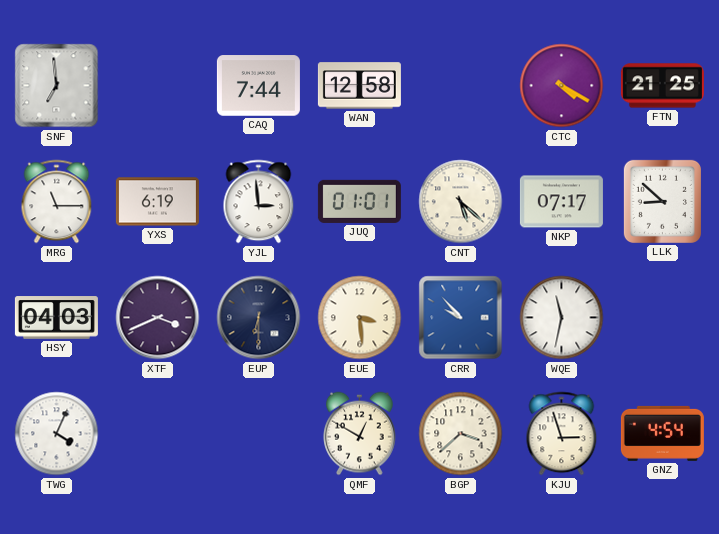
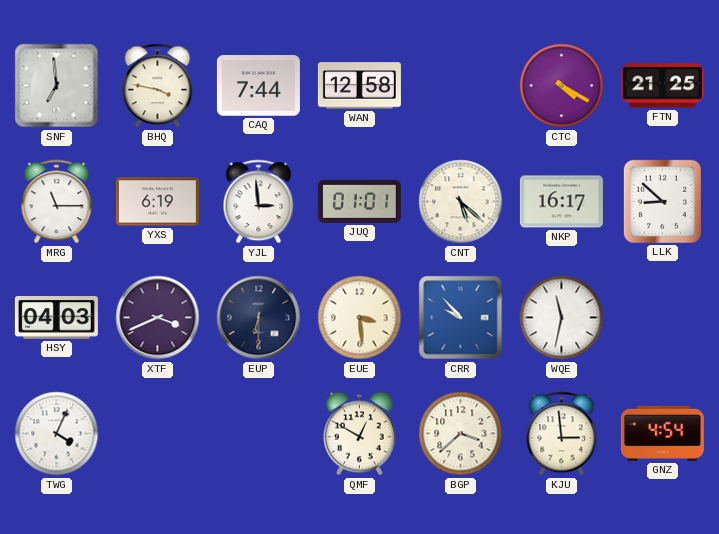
BHQ: none -> 3:47
NKP: 07:17 -> 16:17
KJU: 2:57 -> 2:59
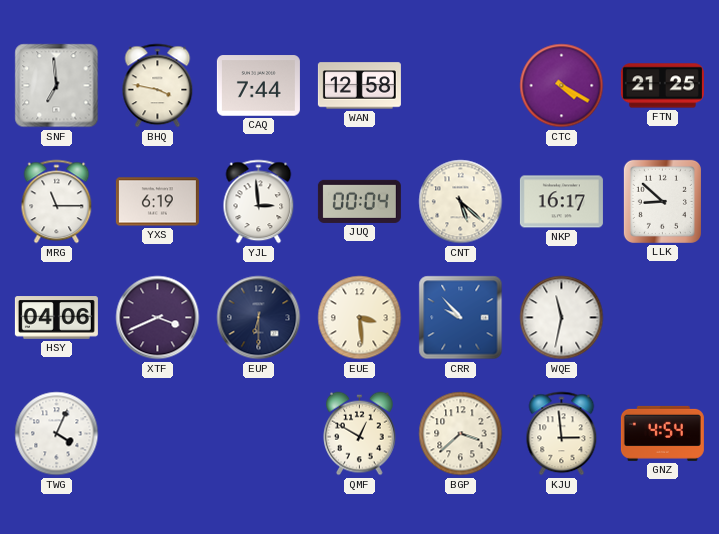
JUQ: 01:01 -> 00:04
HSY: 04:03 -> 04:06
